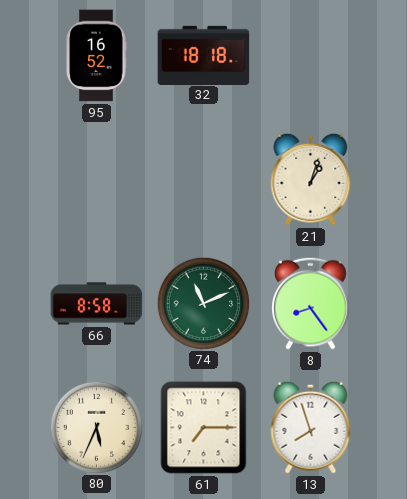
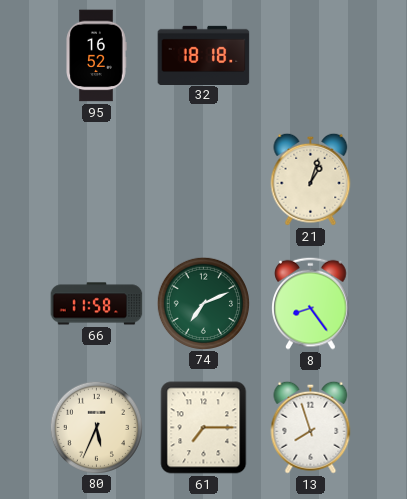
66: 8:58 -> 11:58
74: 11:11 -> 7:11
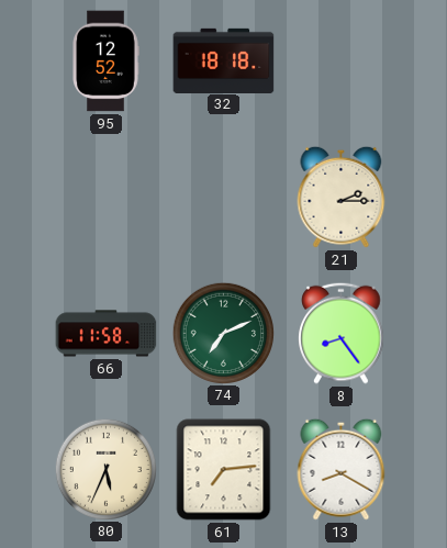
95: 16:52 -> 12:52
21: 1:03 -> 2:15
61: 7:15 -> 7:14
13: 7:57 -> 8:20
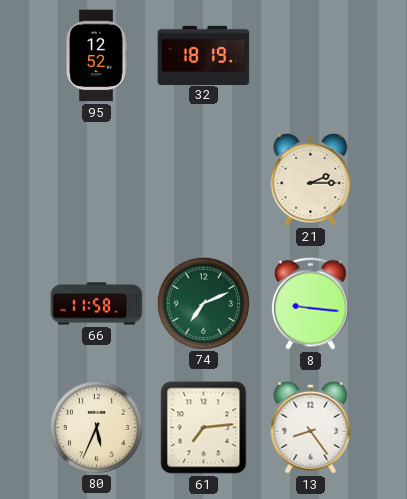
32: 18:18 -> 18:19
8: 8:24 -> 9:16
13: 8:20 -> 8:24
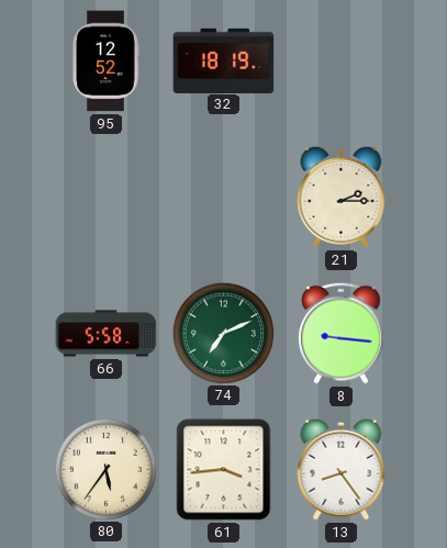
66: 11:58 -> 5:58
80: 5:34 -> 5:36
61: 7:14 -> 3:44
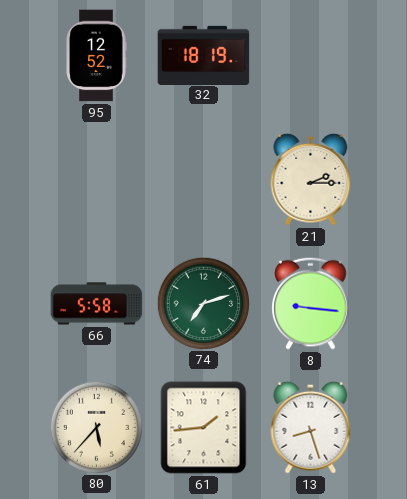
74: 7:11 -> 7:12
80: 5:36 -> 5:37
61: 3:44 -> 1:44
13: 8:24 -> 8:27
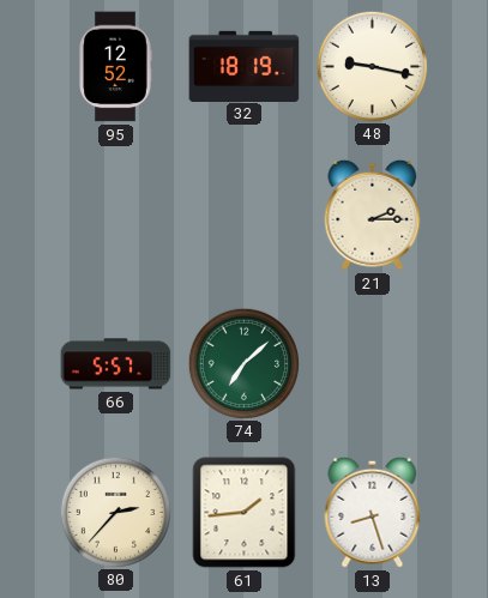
48: none -> 9:17
66: 5:58 -> 5:57
74: 7:12 -> 7:08
8: 9:16 -> none
80: 5:37 -> 2:37
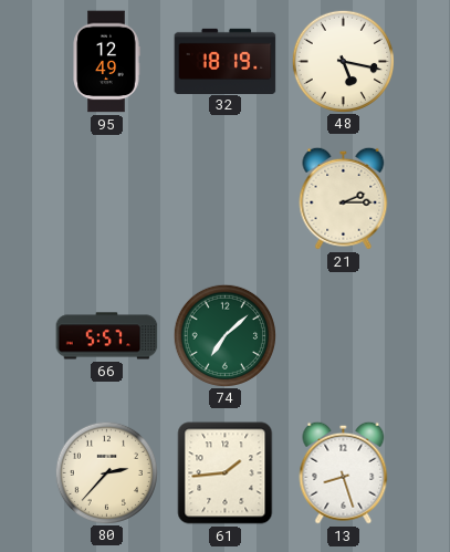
95: 12:52 -> 12:49
48: 9:17 -> 5:17
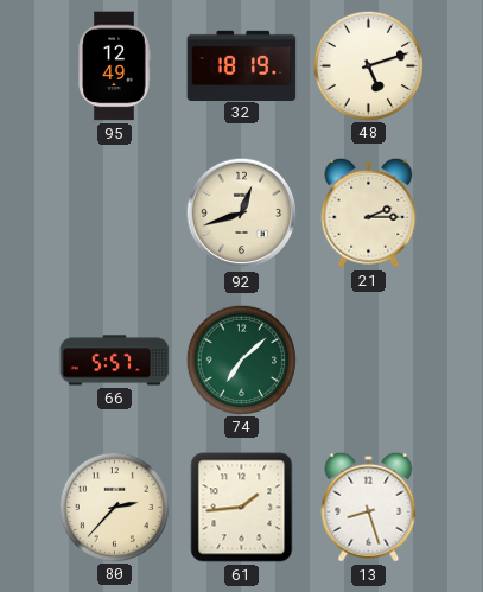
48: 5:17 -> 5:12
92: none -> 12:42
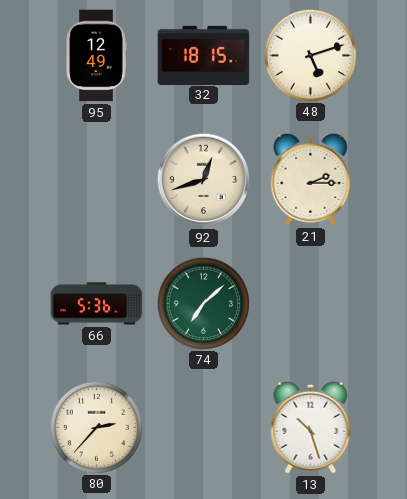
32: 18:19 -> 18:15
66: 5:57 -> 5:36
61: 1:44 -> none
13: 8:27 -> 10:27
